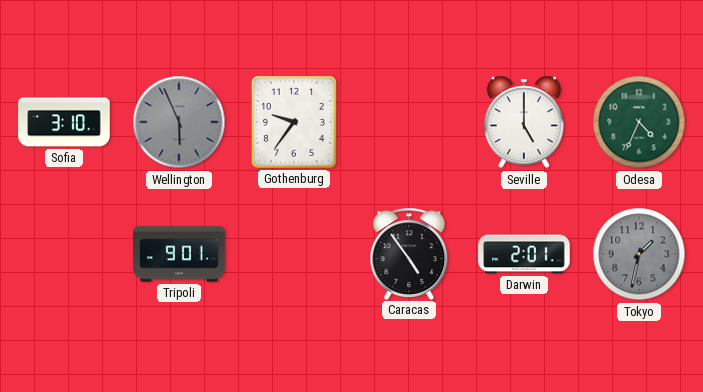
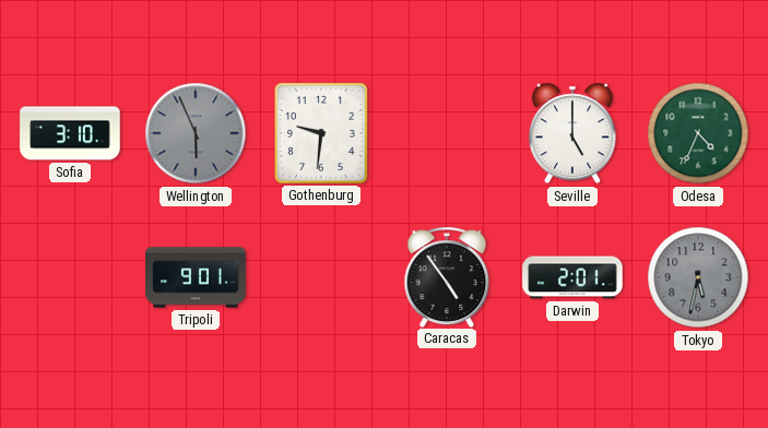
Gothenburg: 9:36 -> 9:31
Tokyo: 1:32 -> 5:32
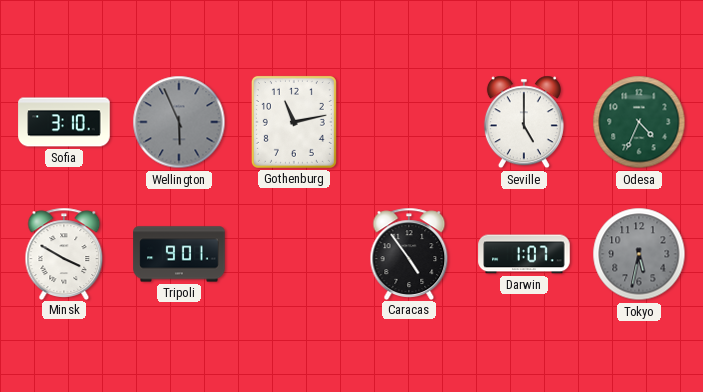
Gothenburg: 9:31 -> 11:13
Minsk: none -> 3:50
Darwin: 2:01 -> 1:07
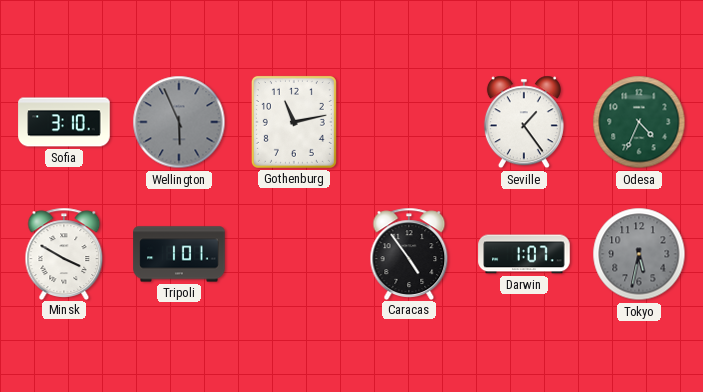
Seville: 5:00 -> 1:24
Tripoli: 9:01 -> 1:01
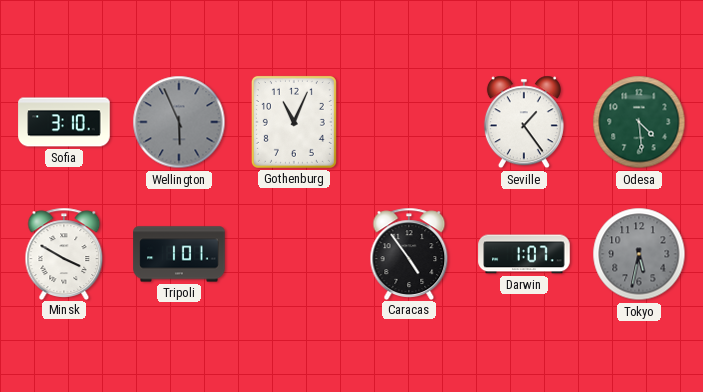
Gothenburg: 11:13 -> 11:04
Odesa: 4:34 -> 4:29
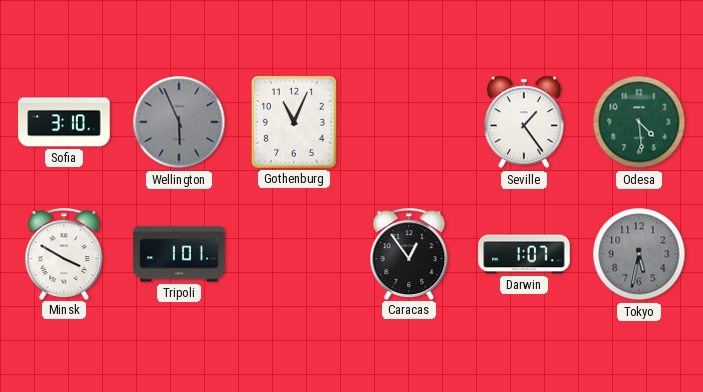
Caracas: 4:54 -> 12:54
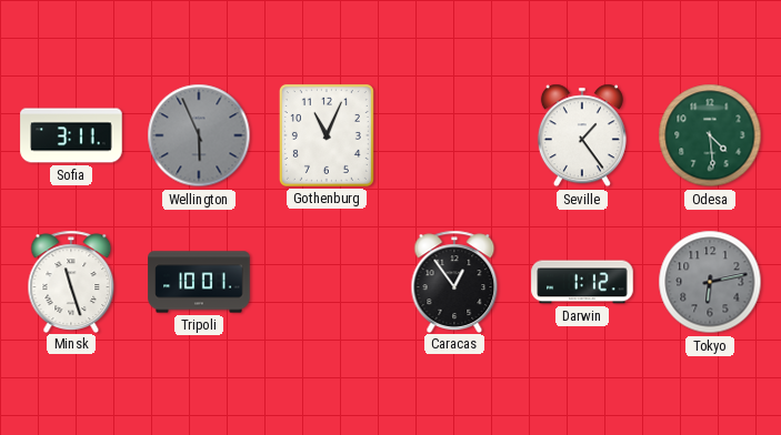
Sofia: 3:10 -> 3:11
Minsk: 3:50 -> 11:27
Tripoli: 1:01 -> 10:01
Darwin: 1:07 -> 1:12
Tokyo: 5:32 -> 6:13
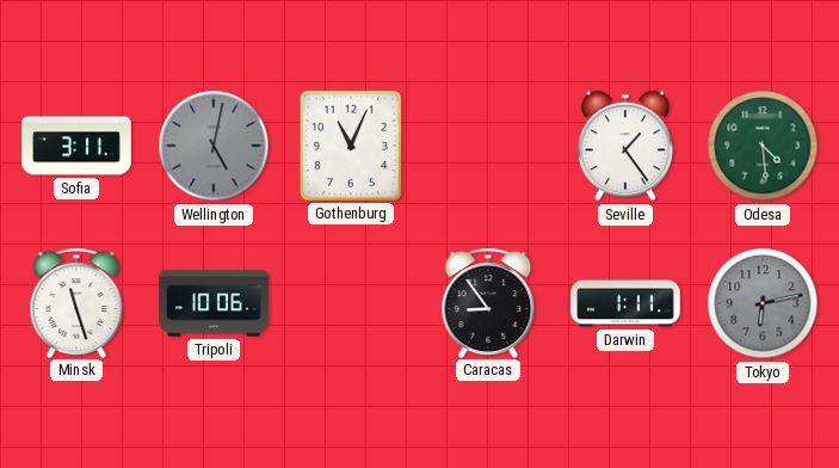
Wellington: 5:56 -> 5:02
Tripoli: 10:01 -> 10:06
Caracas: 12:54 -> 8:54
Darwin: 1:12 -> 1:11
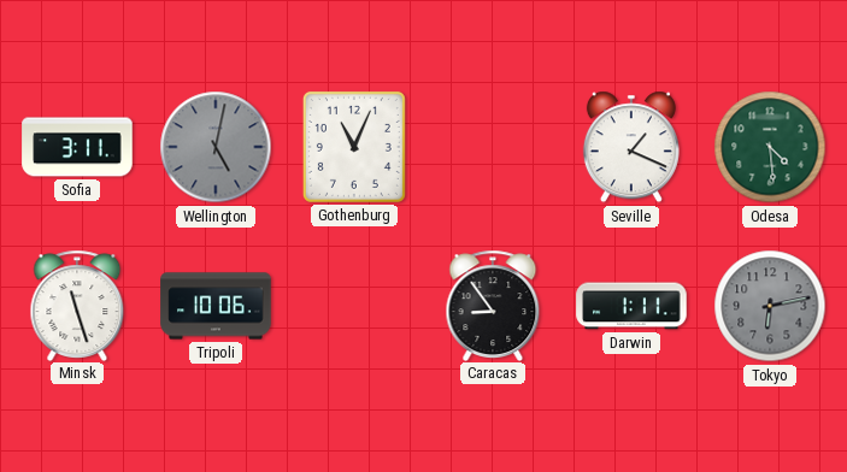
Seville: 1:24 -> 1:19
